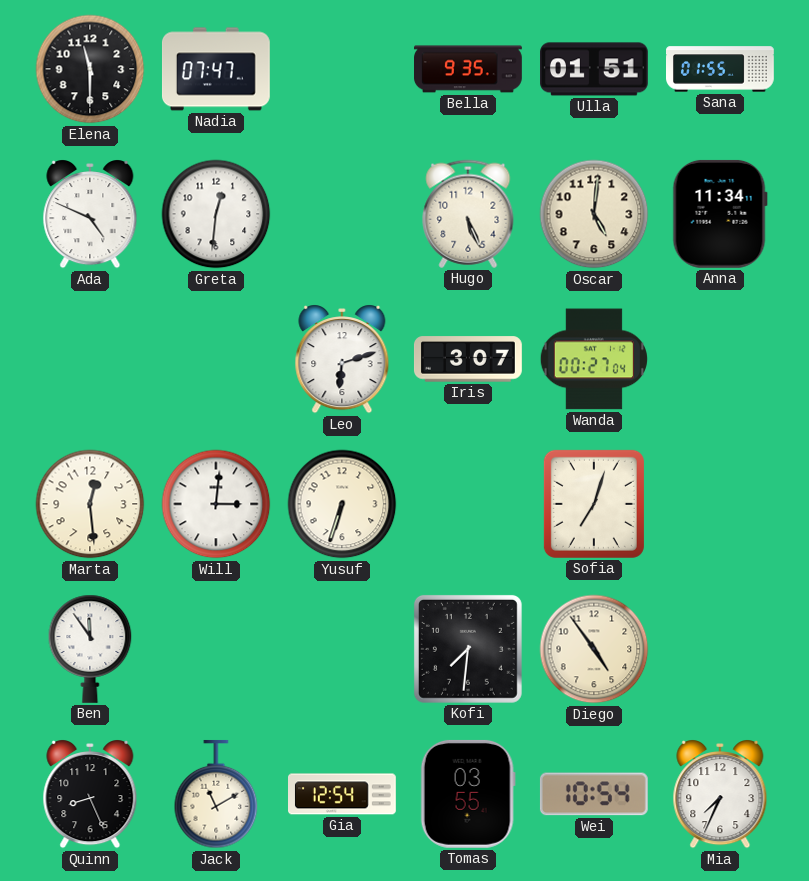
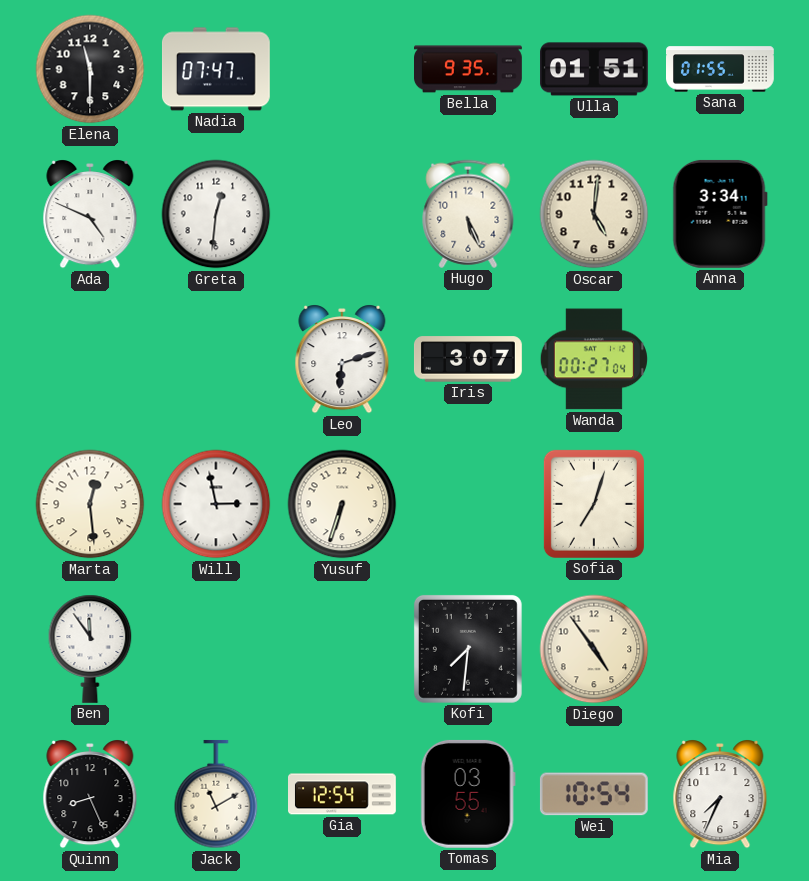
Anna: 11:34 -> 3:34
Will: 3:01 -> 2:58
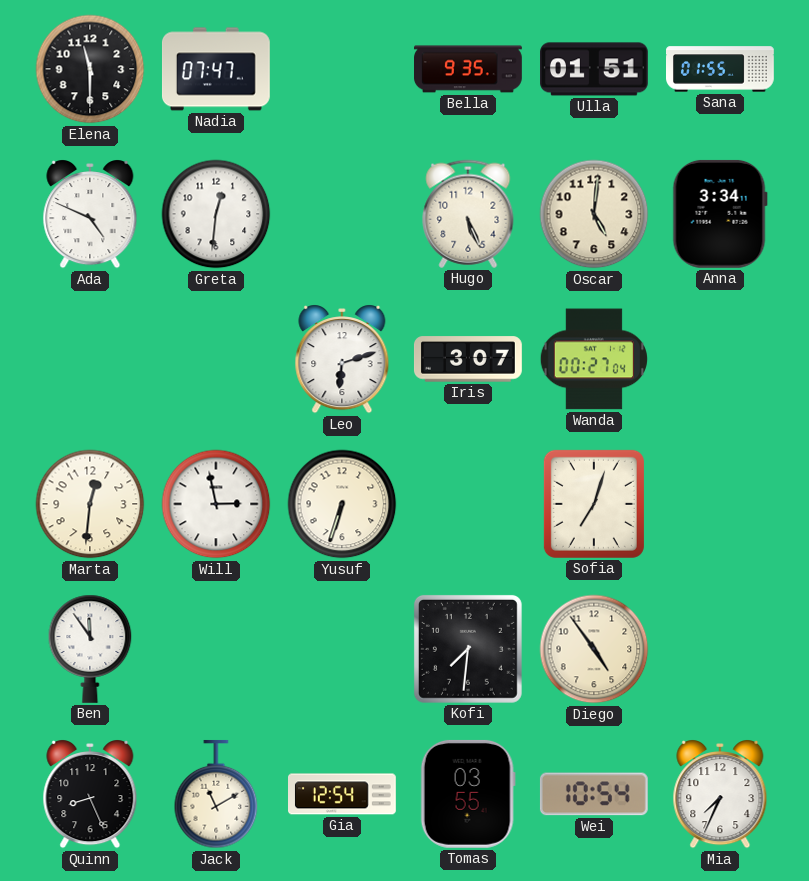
Marta: 12:29 -> 12:31
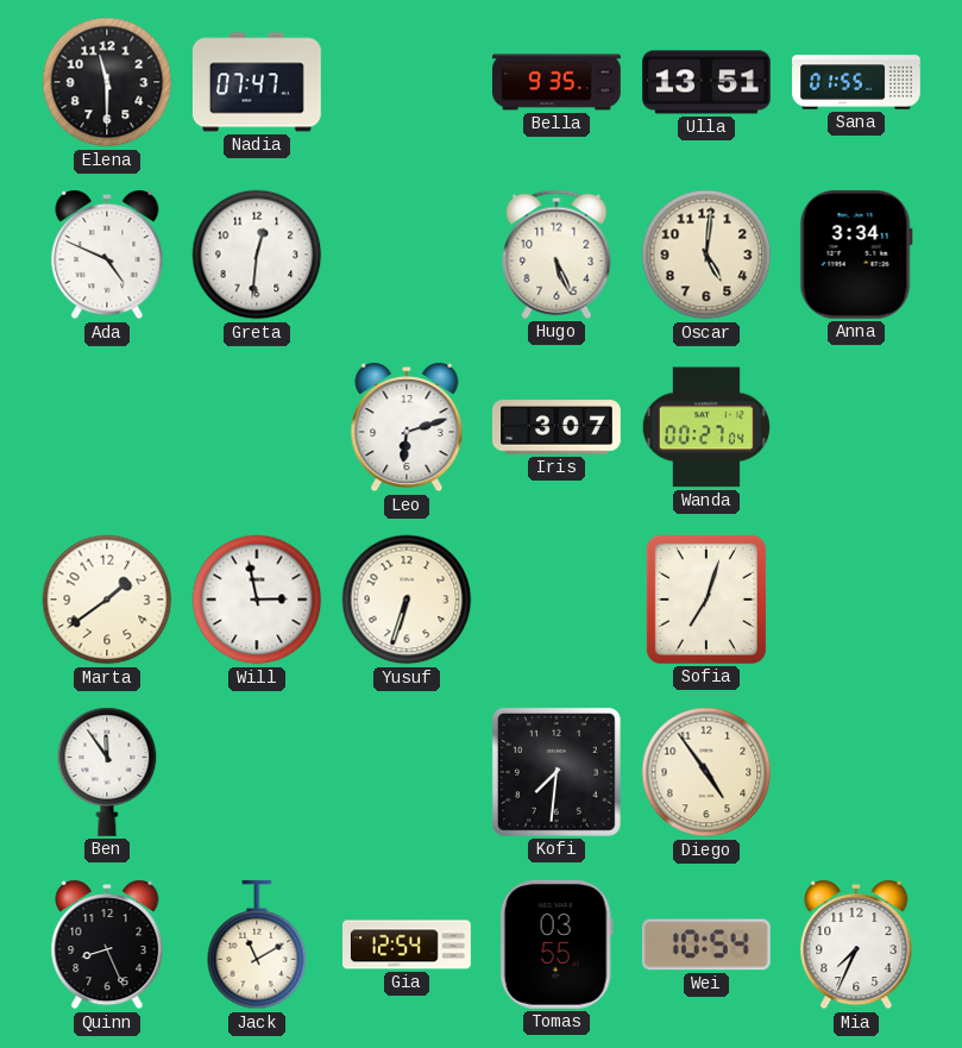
Ulla: 01:51 -> 13:51
Marta: 12:31 -> 1:39
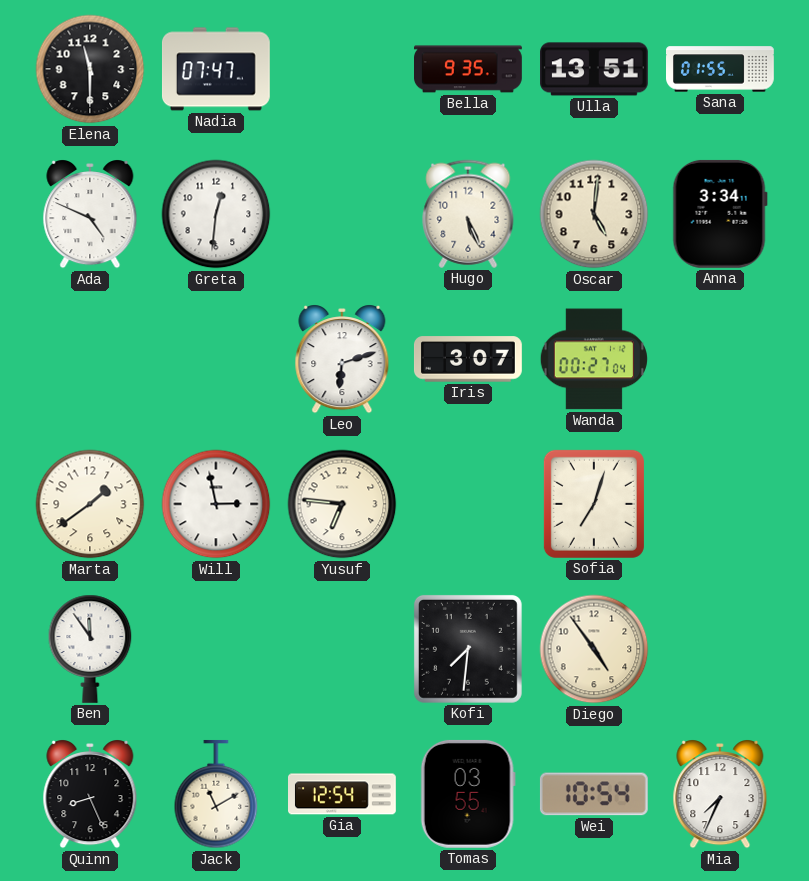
Yusuf: 6:33 -> 6:46
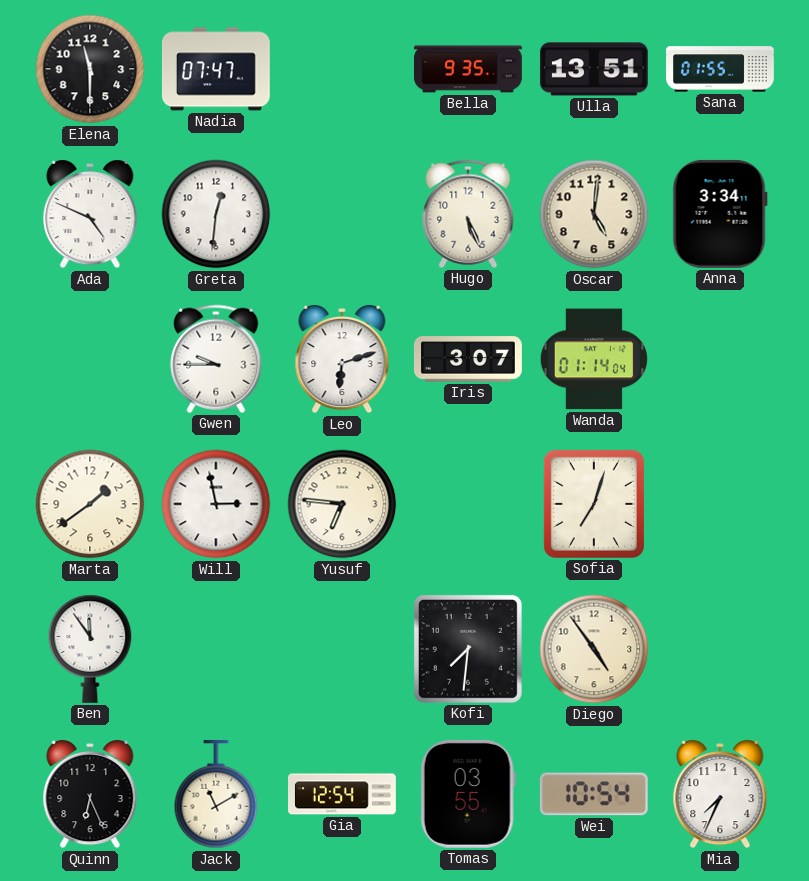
Gwen: none -> 9:45
Wanda: 00:27 -> 01:14
Quinn: 8:26 -> 6:26
